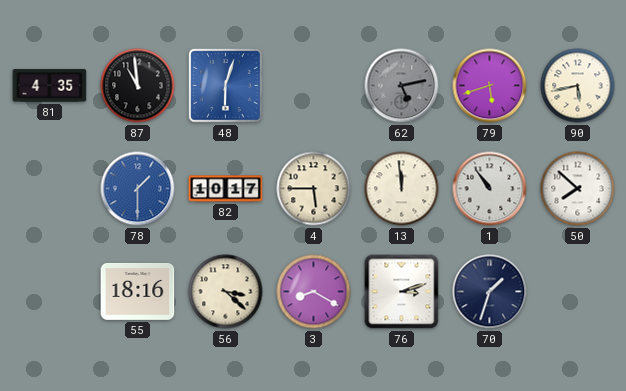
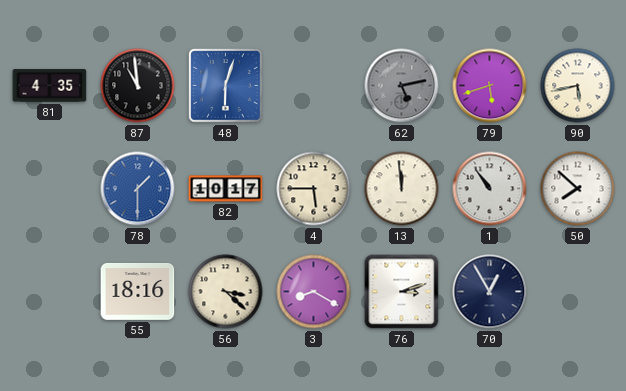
70: 1:33 -> 12:55
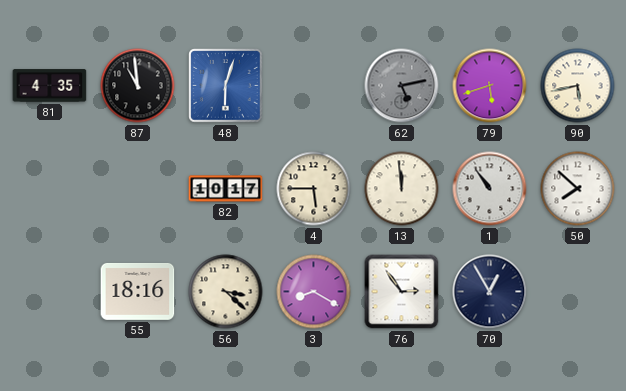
78: 1:30 -> none
76: 3:12 -> 2:54
